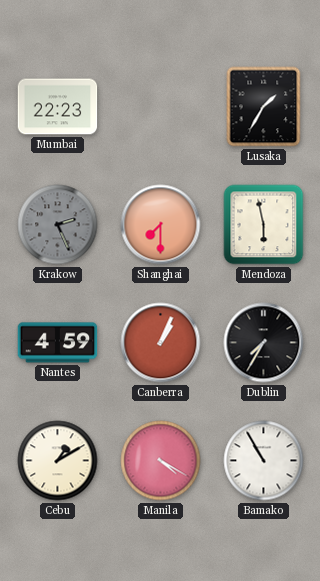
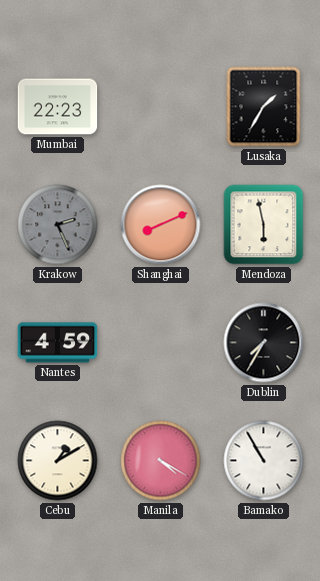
Shanghai: 7:30 -> 8:11
Canberra: 1:04 -> none
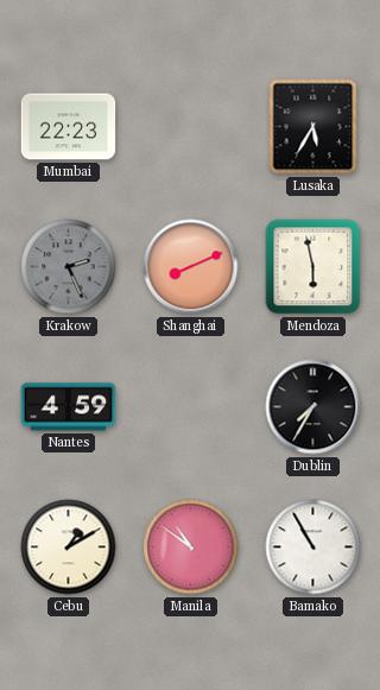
Lusaka: 1:35 -> 5:35
Manila: 4:20 -> 10:51
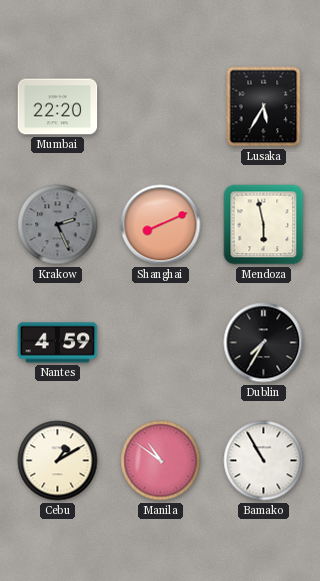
Mumbai: 22:23 -> 22:20
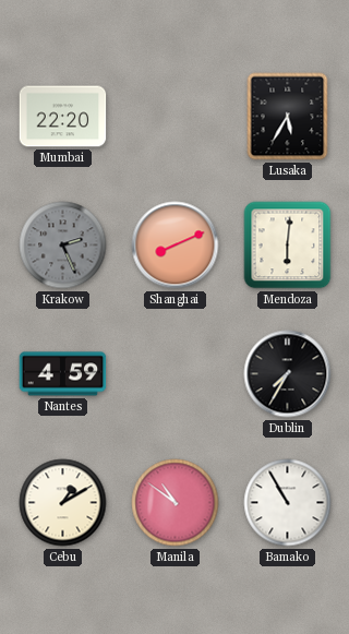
Mendoza: 5:58 -> 6:01
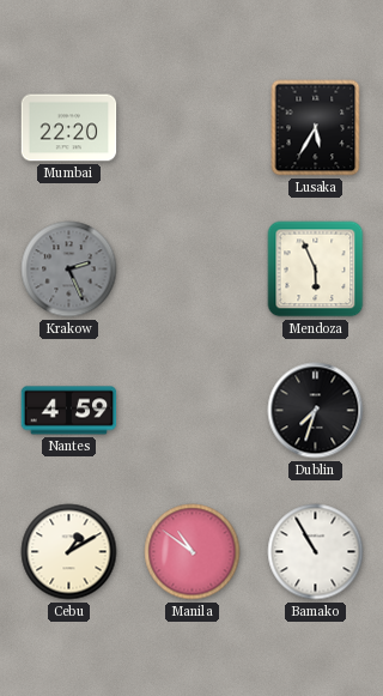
Shanghai: 8:11 -> none
Mendoza: 6:01 -> 5:56
Dublin: 7:35 -> 7:33
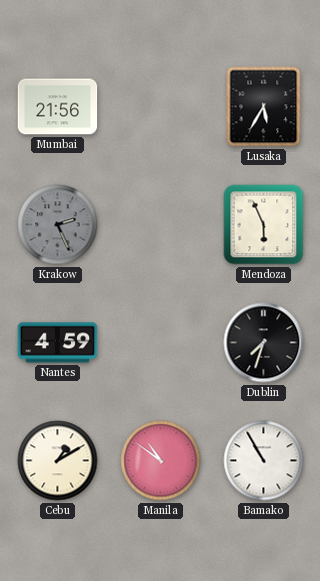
Mumbai: 22:20 -> 21:56
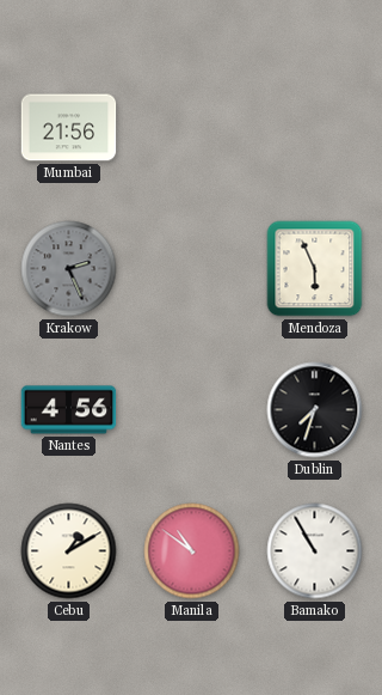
Lusaka: 5:35 -> none
Nantes: 4:59 -> 4:56
